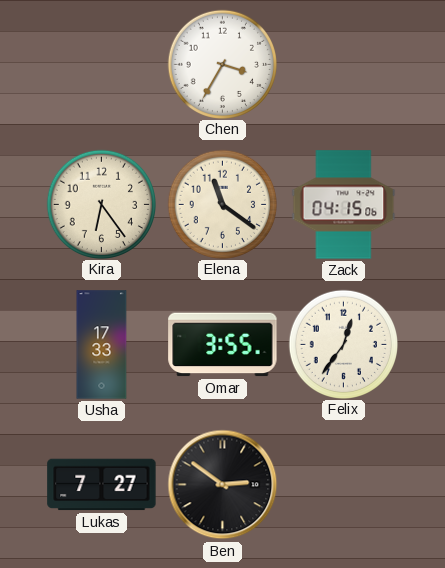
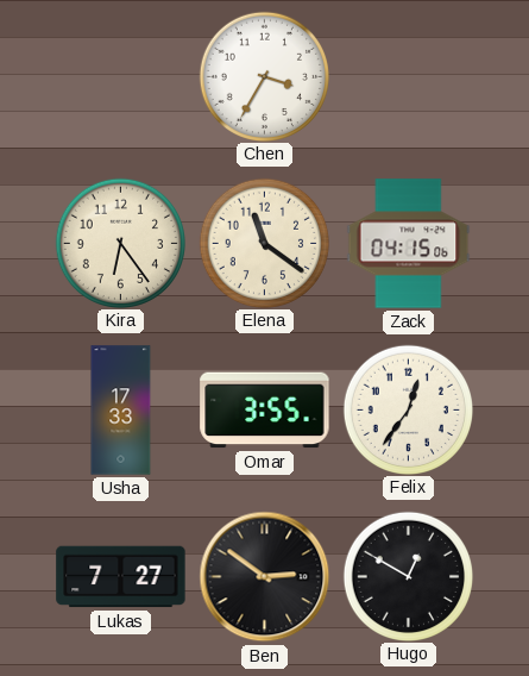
Hugo: none -> 12:50
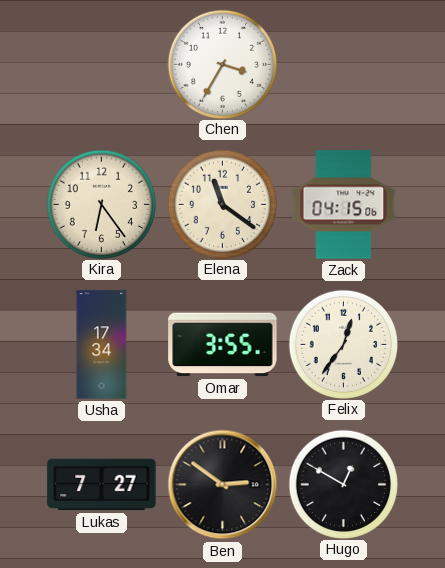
Usha: 17:33 -> 17:34
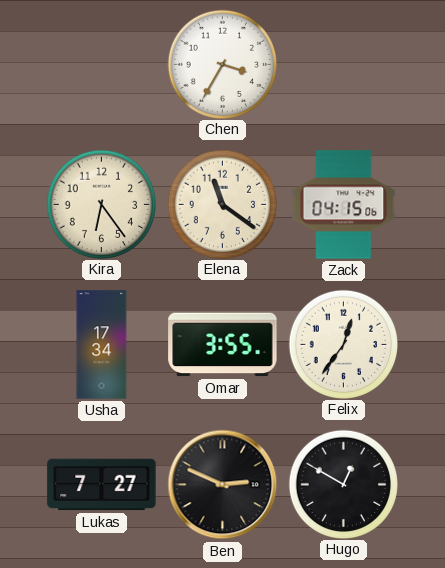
Ben: 2:51 -> 2:49
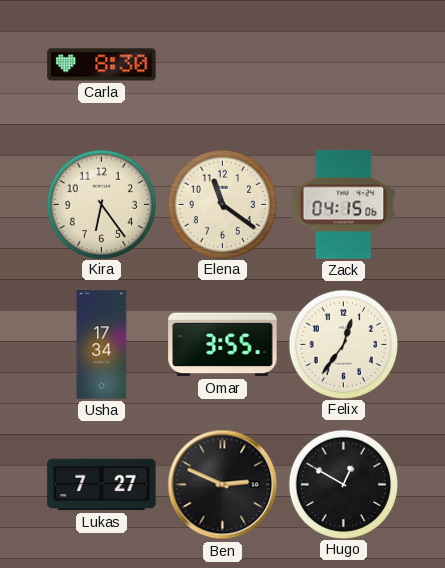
Carla: none -> 8:30
Chen: 3:35 -> none
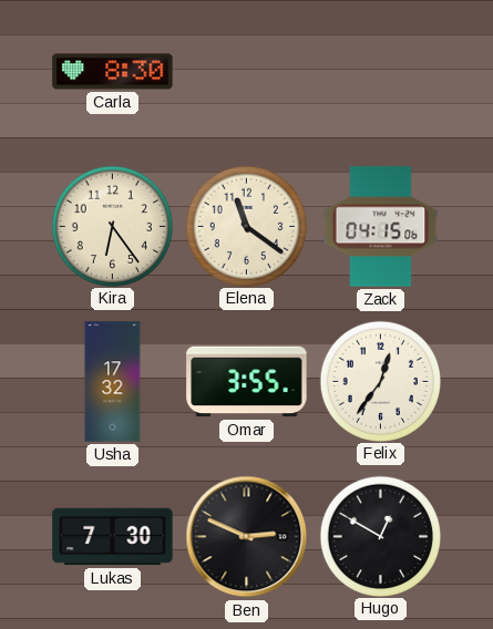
Usha: 17:34 -> 17:32
Lukas: 7:27 -> 7:30
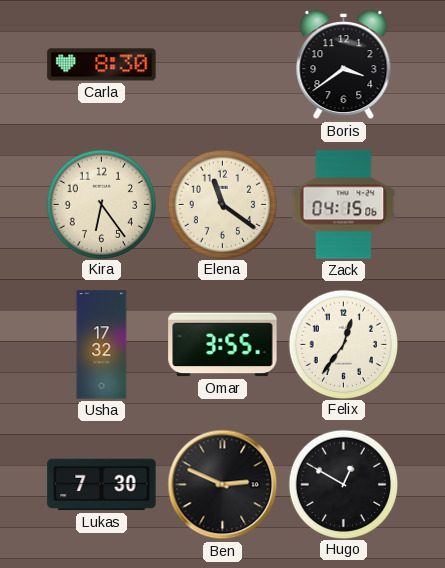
Boris: none -> 3:39
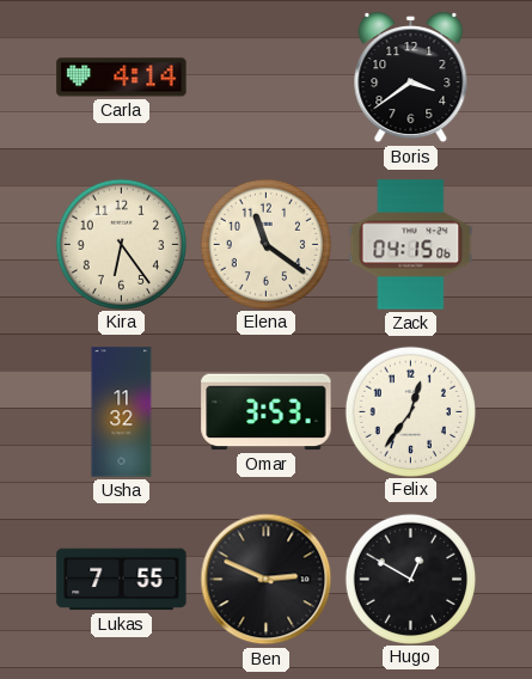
Carla: 8:30 -> 4:14
Usha: 17:32 -> 11:32
Omar: 3:55 -> 3:53
Lukas: 7:30 -> 7:55
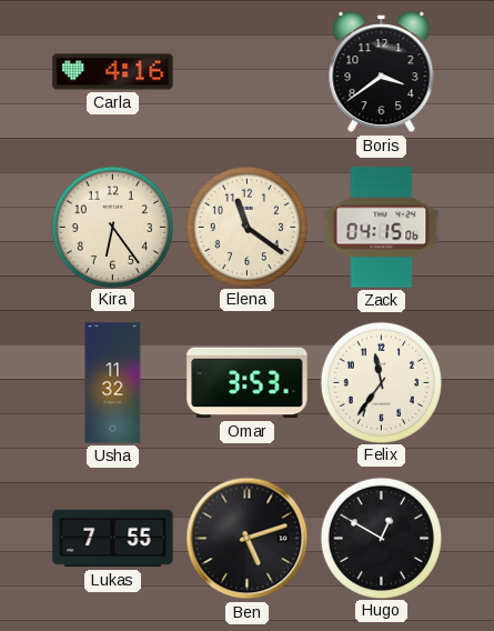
Carla: 4:14 -> 4:16
Felix: 12:36 -> 11:36
Ben: 2:49 -> 5:12
